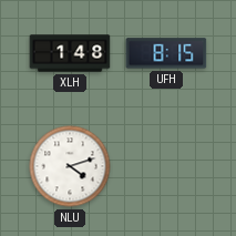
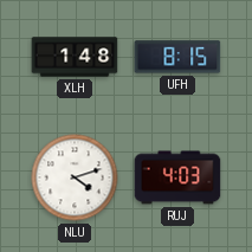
RUJ: none -> 4:03
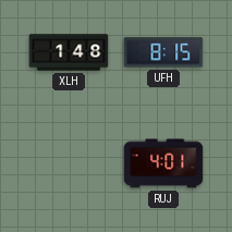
NLU: 4:12 -> none
RUJ: 4:03 -> 4:01
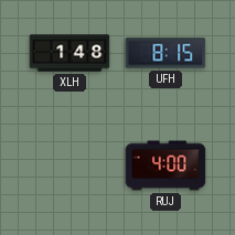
RUJ: 4:01 -> 4:00
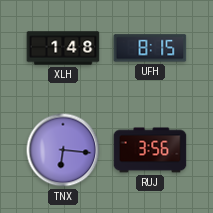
TNX: none -> 6:16
RUJ: 4:00 -> 3:56
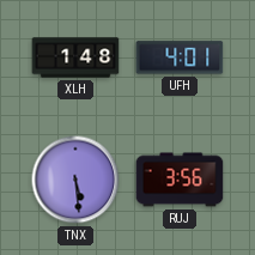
UFH: 8:15 -> 4:01
TNX: 6:16 -> 5:29
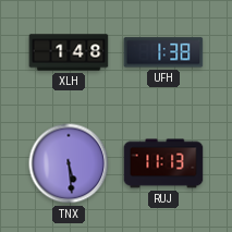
UFH: 4:01 -> 1:38
RUJ: 3:56 -> 11:13
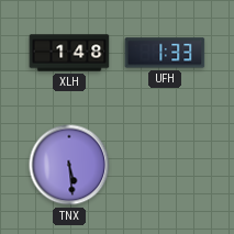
UFH: 1:38 -> 1:33
RUJ: 11:13 -> none
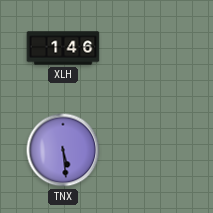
XLH: 1:48 -> 1:46
UFH: 1:33 -> none
